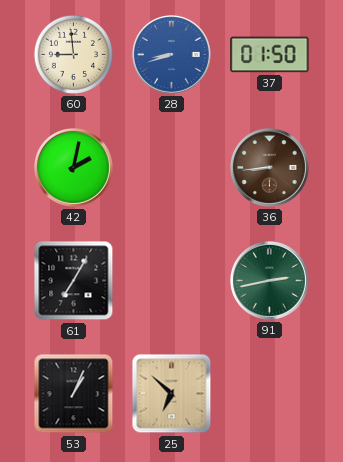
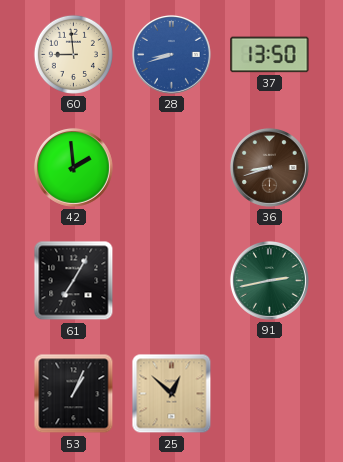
37: 01:50 -> 13:50
42: 2:02 -> 1:59
36: 8:44 -> 8:42
25: 6:52 -> 12:52
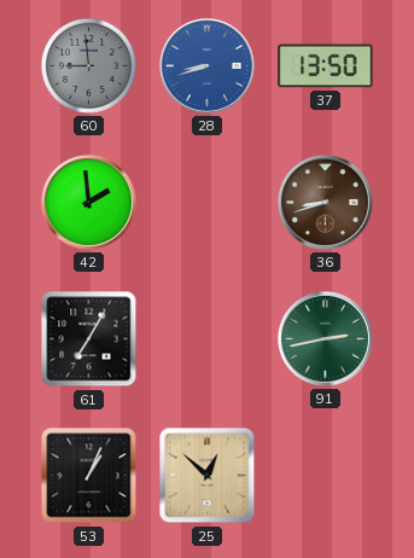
60 dial: cream -> grey
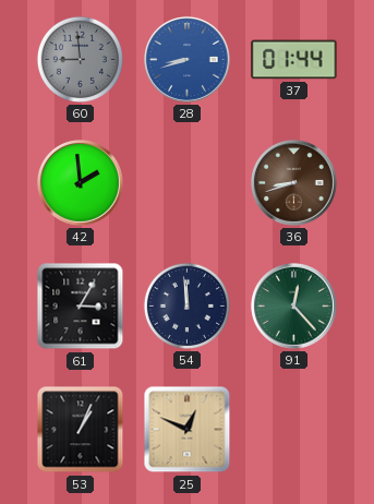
37: 13:50 -> 01:44
61: 7:05 -> 3:05
54: none -> 11:59
91: 2:43 -> 12:23
25: 12:52 -> 12:49
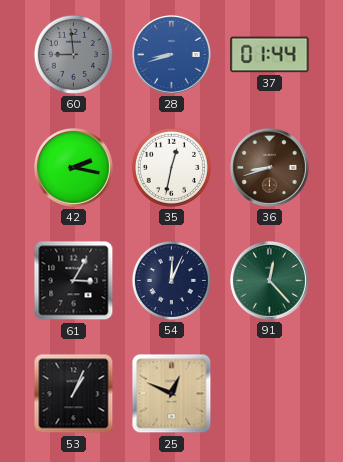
42: 1:59 -> 2:17
35: none -> 12:32
54: 11:59 -> 12:04
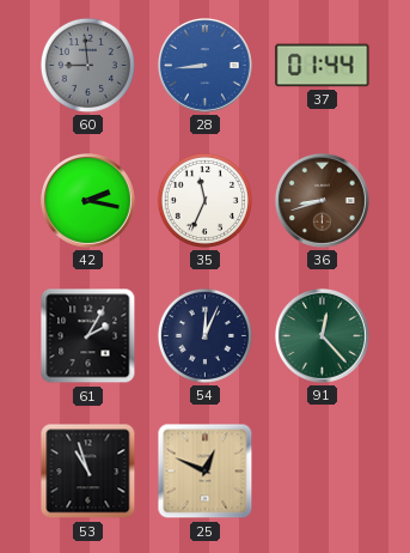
28: 8:42 -> 8:44
35: 12:32 -> 11:34
61: 3:05 -> 2:05
53: 1:04 -> 10:57
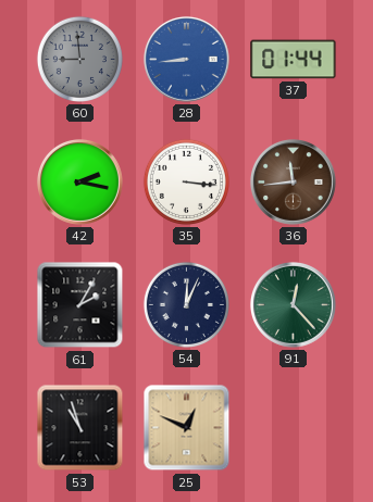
35: 11:34 -> 3:16
36: 8:42 -> 11:44
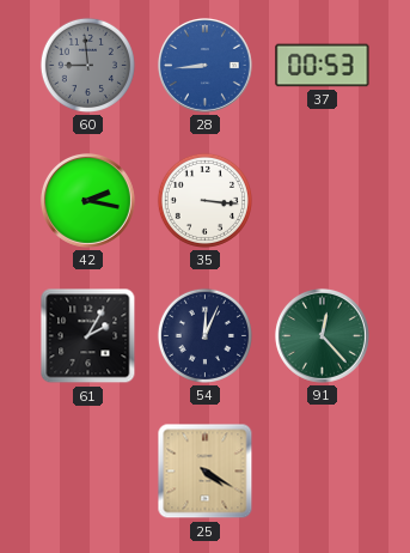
37: 01:44 -> 00:53
36: 11:44 -> none
53: 10:57 -> none
25: 12:49 -> 4:20
